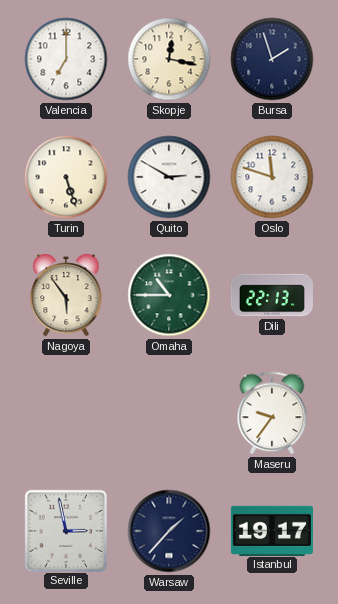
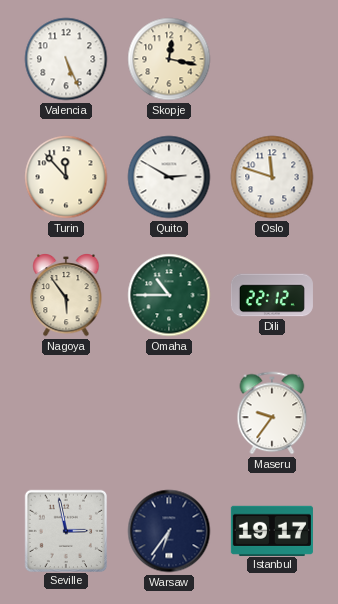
Valencia: 7:00 -> 5:26
Bursa: 1:57 -> none
Turin: 5:27 -> 11:53
Dili: 22:13 -> 22:12
Warsaw: 1:37 -> 6:36
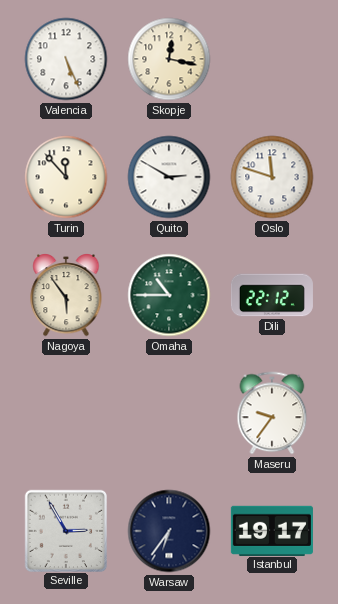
Seville: 2:58 -> 2:55
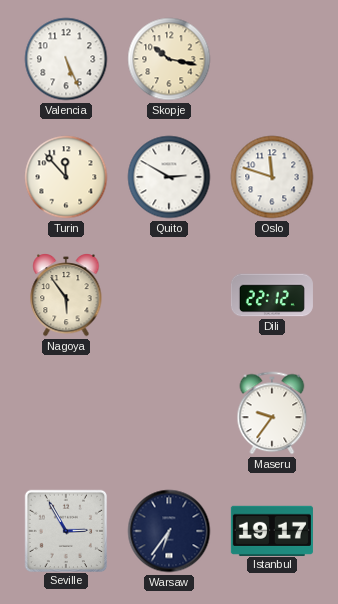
Skopje: 12:17 -> 10:17
Omaha: 10:45 -> none
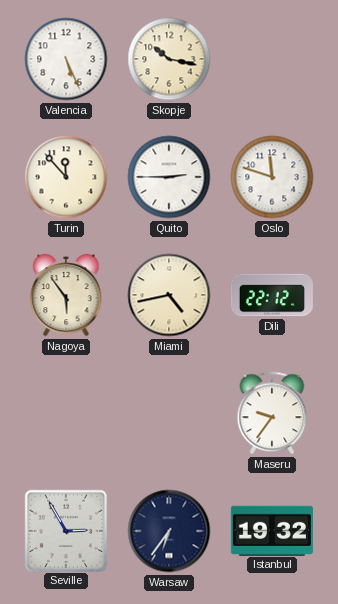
Quito: 2:50 -> 2:45
Miami: none -> 4:43
Istanbul: 19:17 -> 19:32
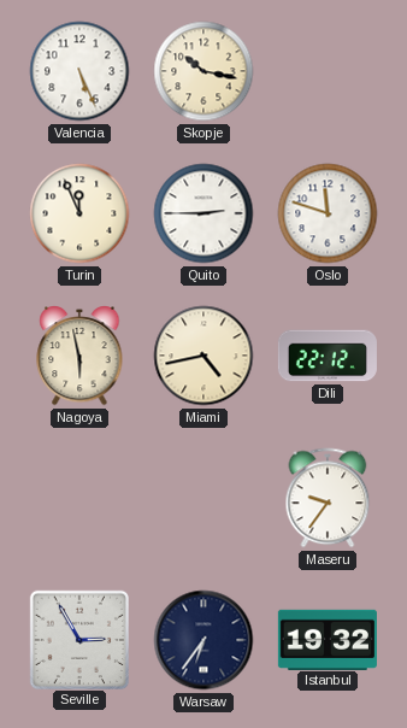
Turin: 11:53 -> 11:56
Nagoya: 5:54 -> 5:58
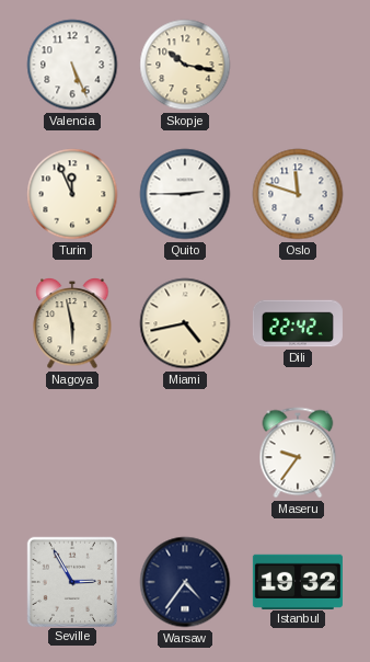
Dili: 22:12 -> 22:42
Warsaw: 6:36 -> 4:36
